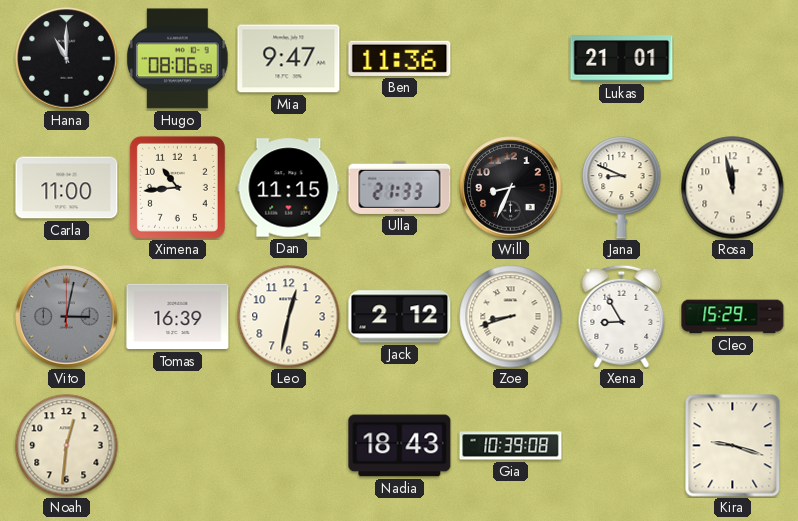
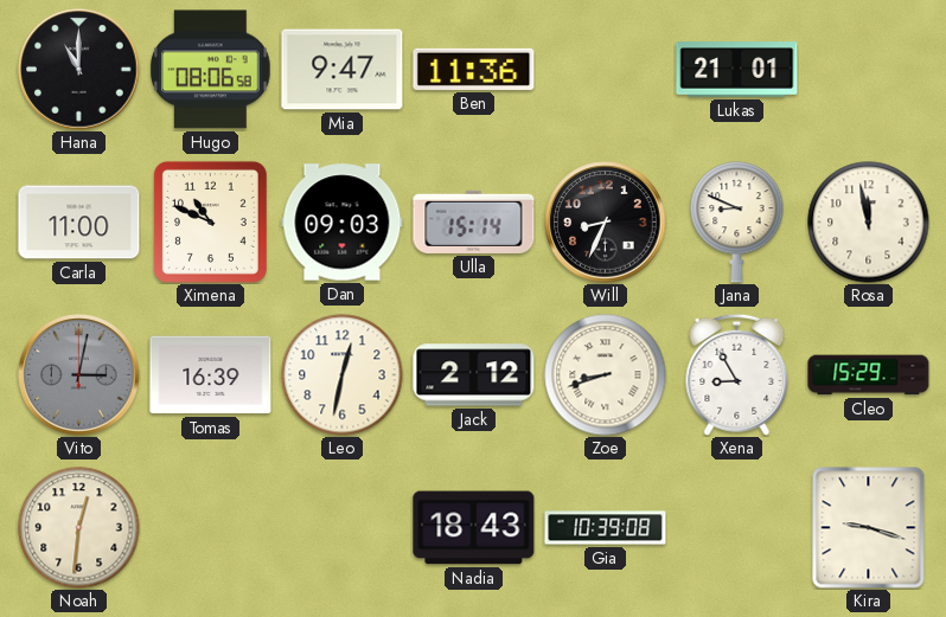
Ximena: 10:44 -> 10:49
Dan: 11:15 -> 09:03
Ulla: 21:33 -> 15:14
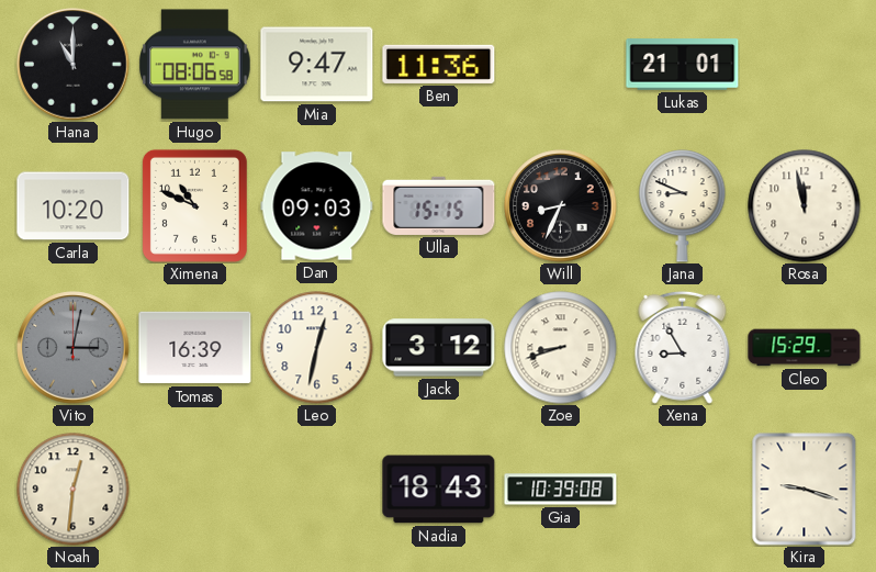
Carla: 11:00 -> 10:20
Ulla: 15:14 -> 15:15
Jack: 2:12 -> 3:12
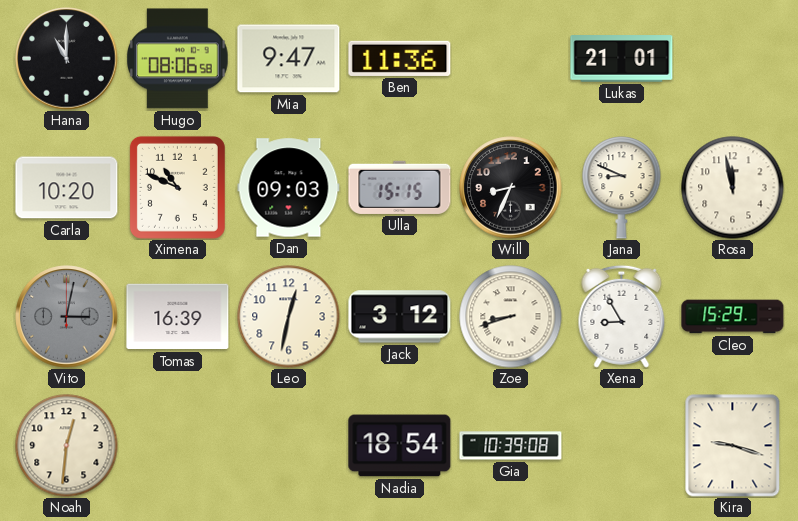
Nadia: 18:43 -> 18:54
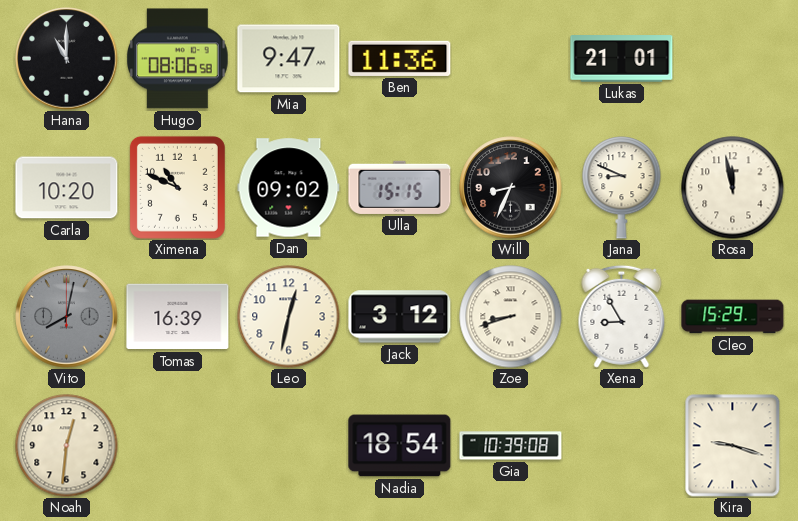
Dan: 09:03 -> 09:02
Vito: 3:02 -> 8:02
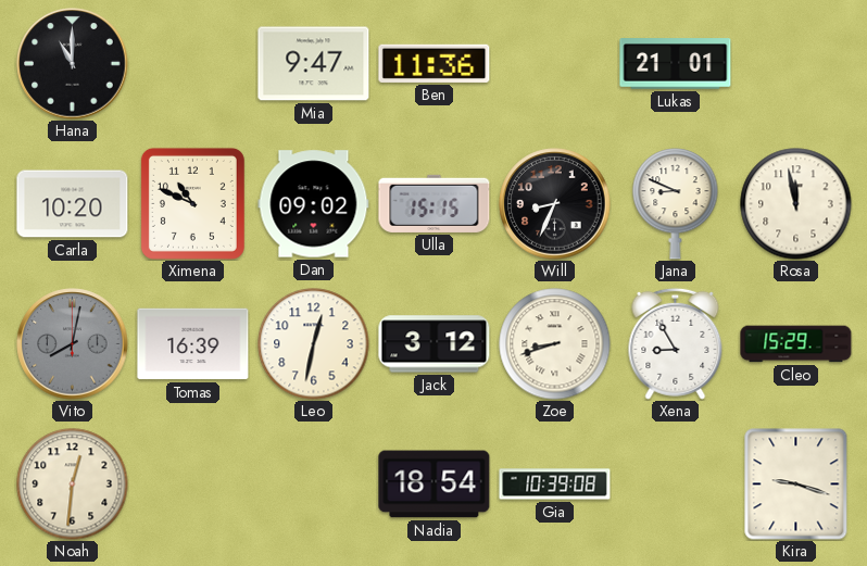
Hugo: 08:06 -> none
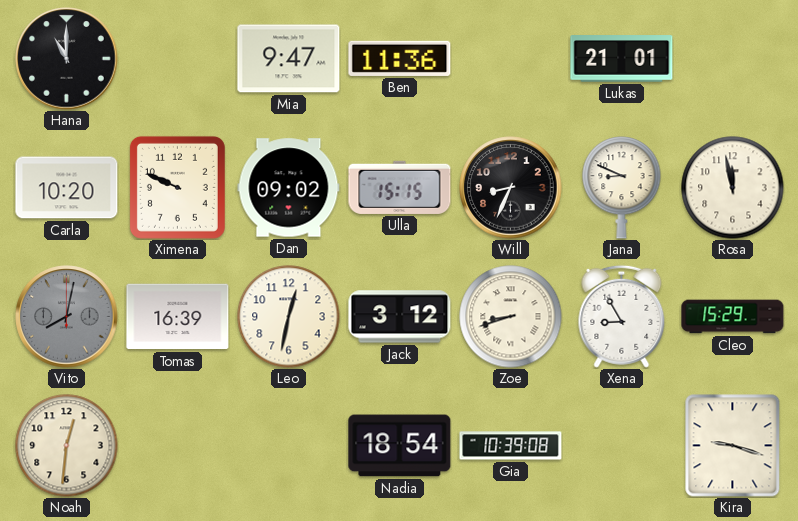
Ximena: 10:49 -> 9:49
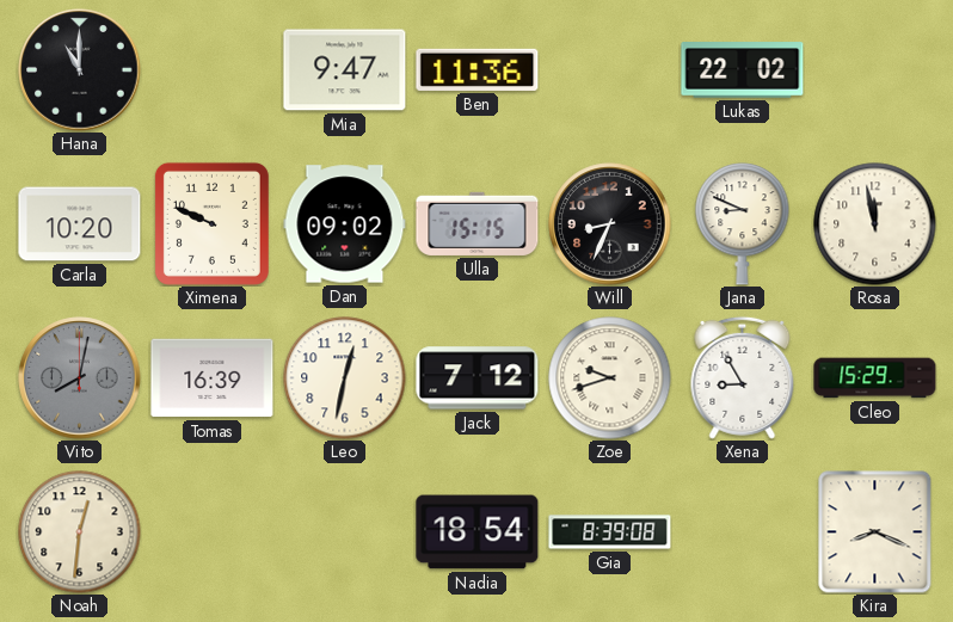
Lukas: 21:01 -> 22:02
Jack: 3:12 -> 7:12
Zoe: 8:42 -> 9:42
Gia: 10:39 -> 8:39
Kira: 9:18 -> 8:19
